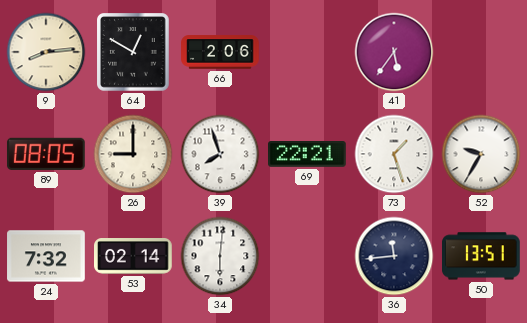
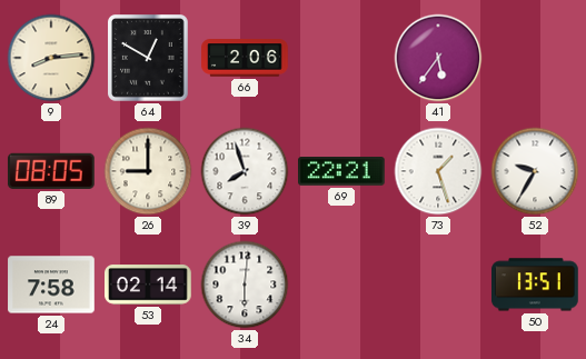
24: 7:32 -> 7:58
36: 11:44 -> none
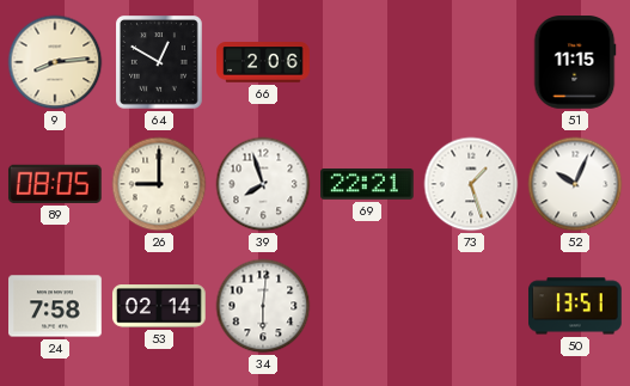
41: 5:36 -> none
51: none -> 11:15
52: 9:35 -> 10:04
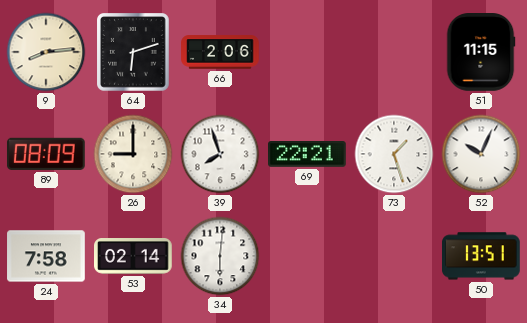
64: 12:50 -> 6:12
89: 08:05 -> 08:09
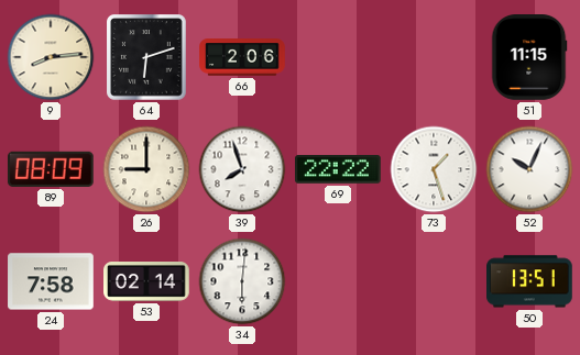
69: 22:21 -> 22:22
